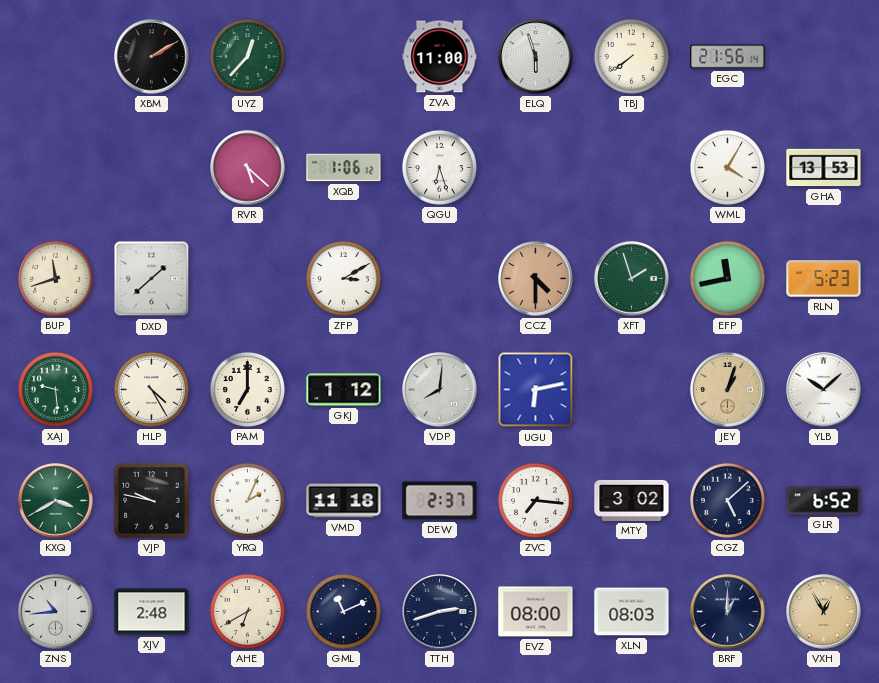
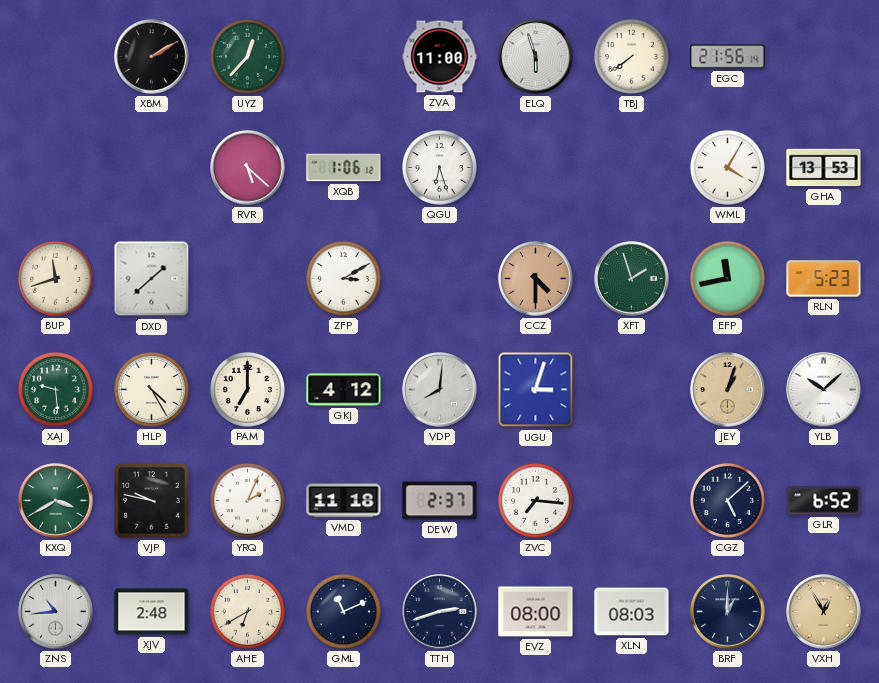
GKJ: 1:12 -> 4:12
UGU: 6:13 -> 3:03
MTY: 3:02 -> none
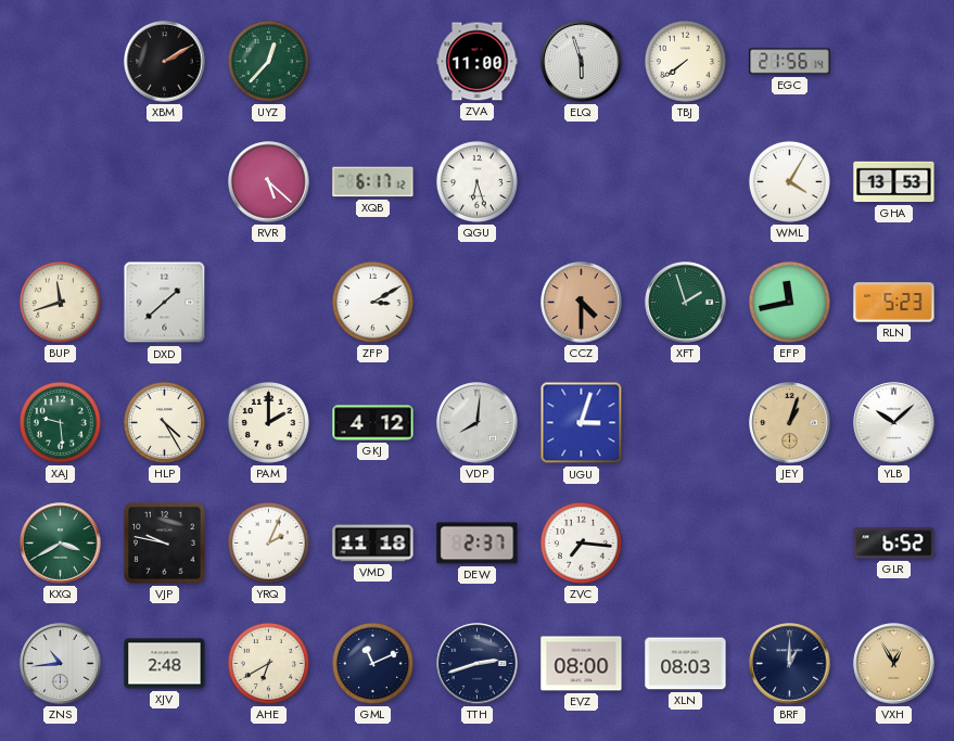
XQB: 1:06 -> 6:17
PAM: 7:00 -> 2:00
CGZ: 5:08 -> none
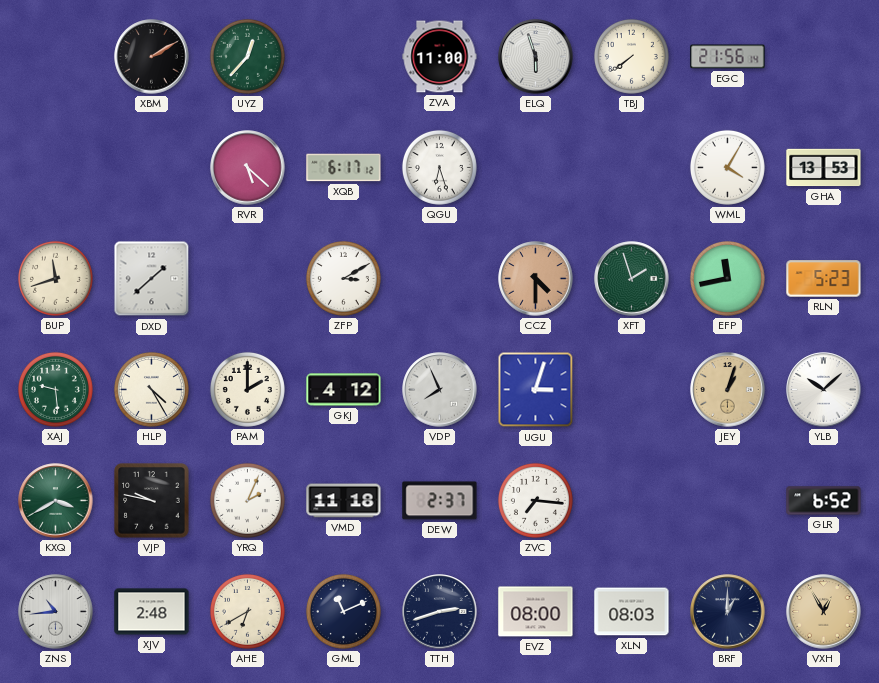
VDP: 8:01 -> 7:56
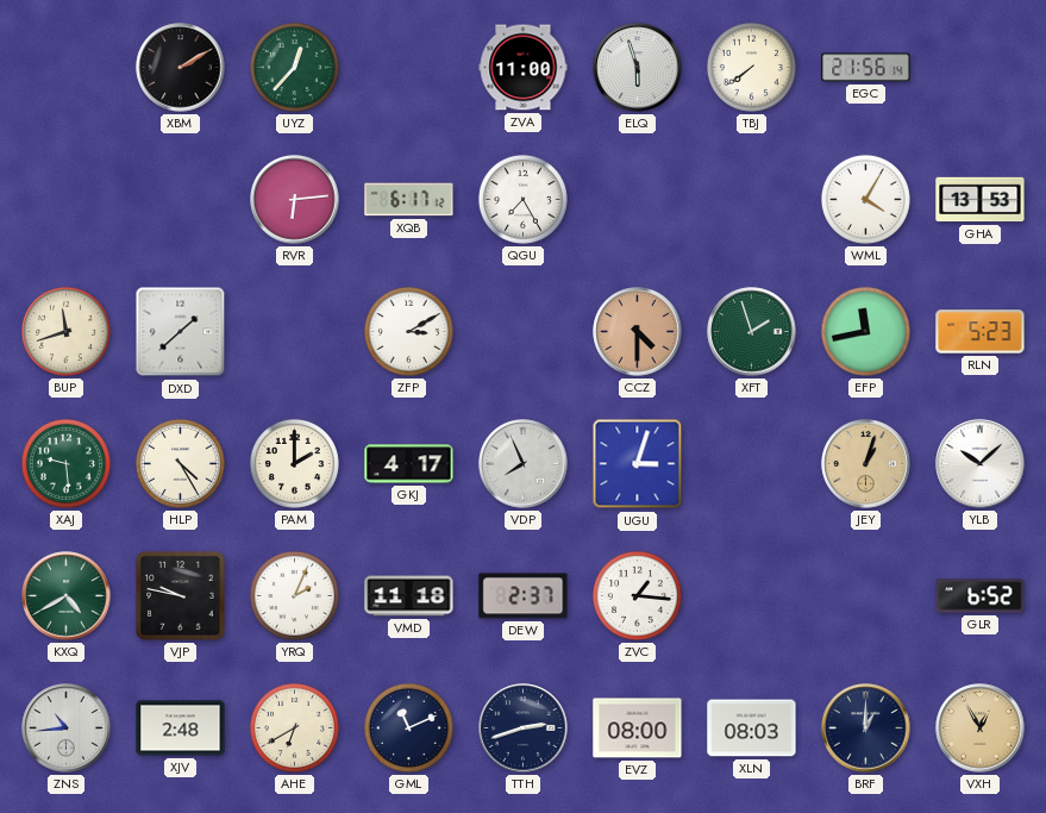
RVR: 5:22 -> 6:14
QGU: 6:27 -> 7:25
GKJ: 4:12 -> 4:17
KXQ: 3:40 -> 4:40
ZVC: 7:16 -> 1:16
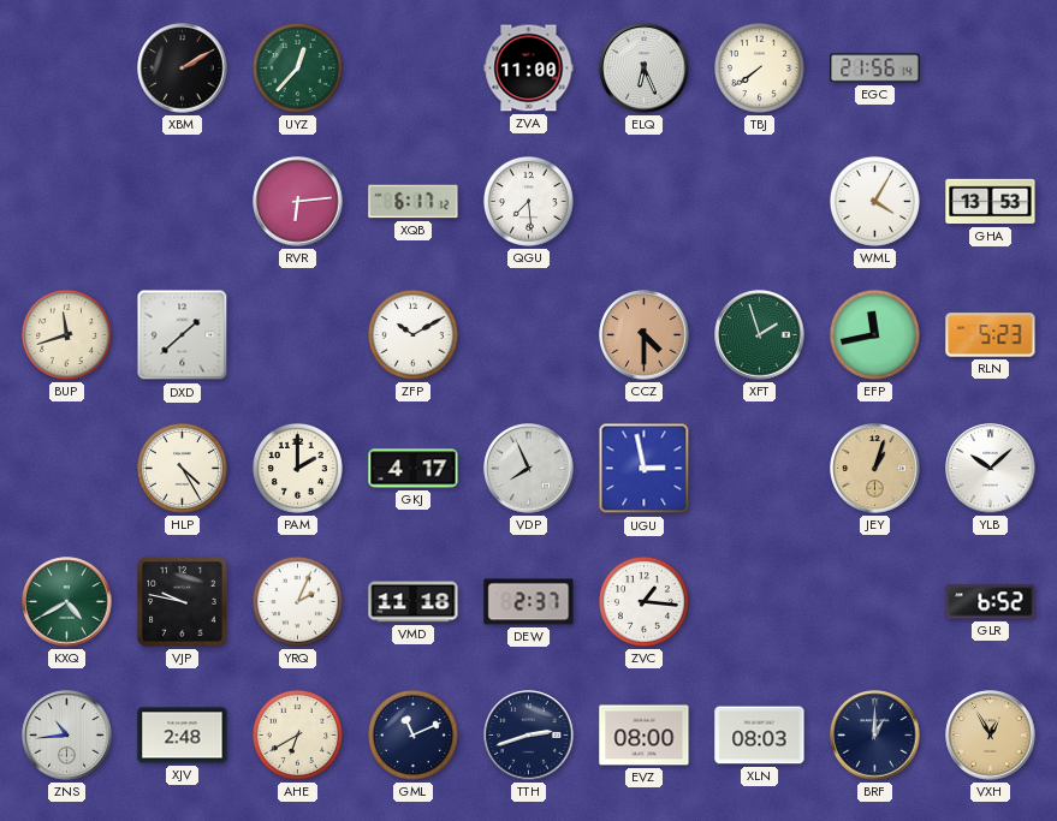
ELQ: 5:57 -> 6:26
QGU: 7:25 -> 7:29
ZFP: 3:10 -> 10:10
XAJ: 9:29 -> none
UGU: 3:03 -> 2:58
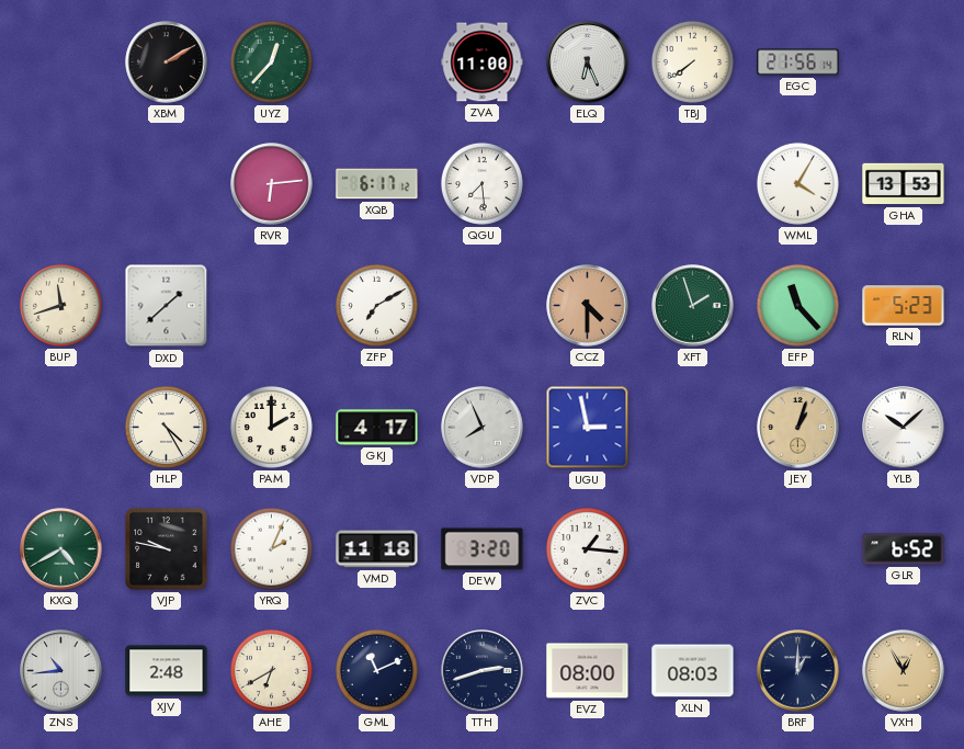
ZFP: 10:10 -> 7:10
EFP: 11:43 -> 11:23
DEW: 2:37 -> 3:20
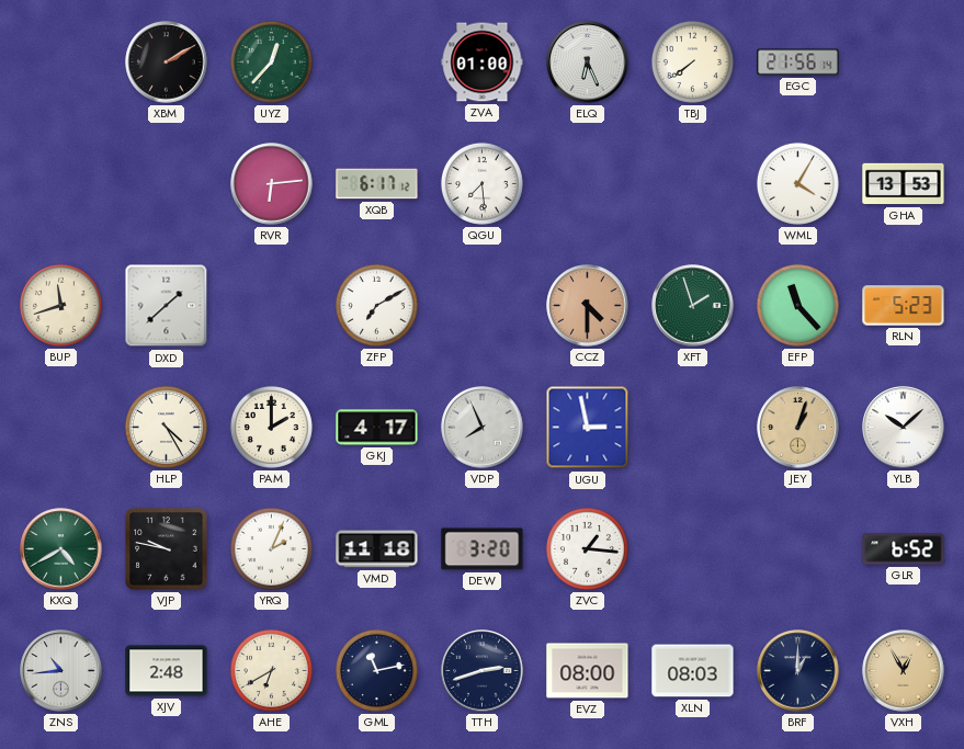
ZVA: 11:00 -> 01:00
GML: 11:11 -> 11:13
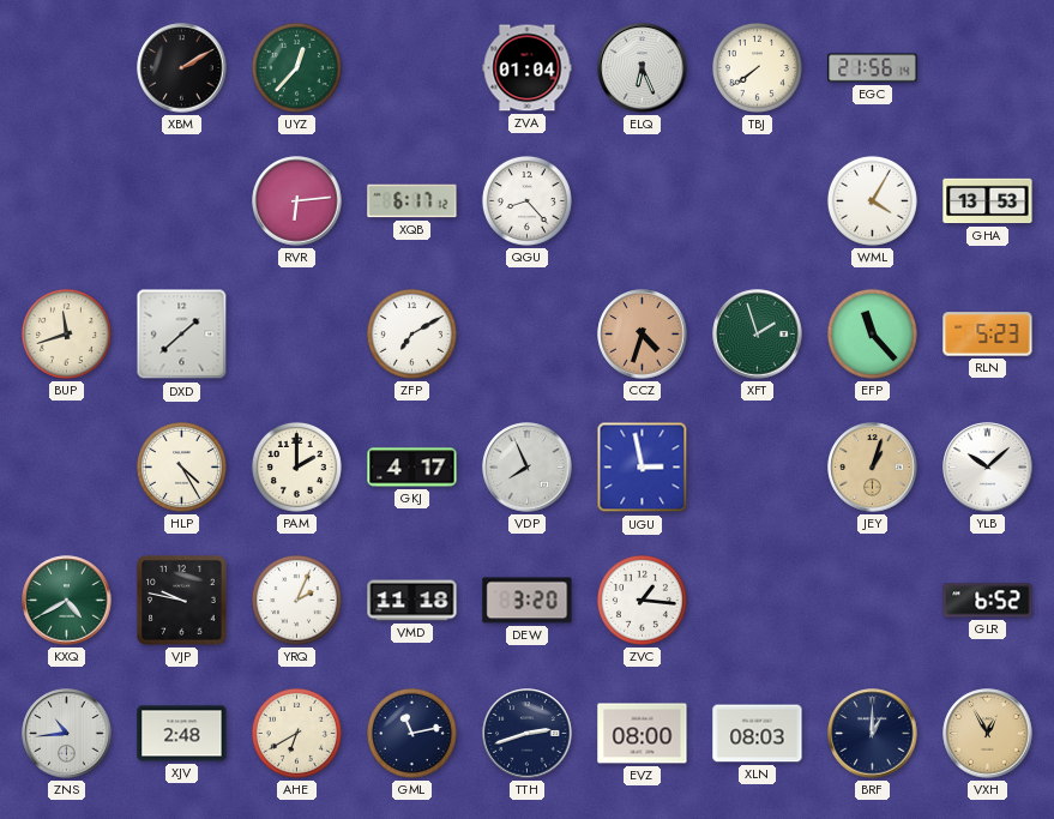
ZVA: 01:00 -> 01:04
QGU: 7:29 -> 8:23
CCZ: 4:30 -> 4:33
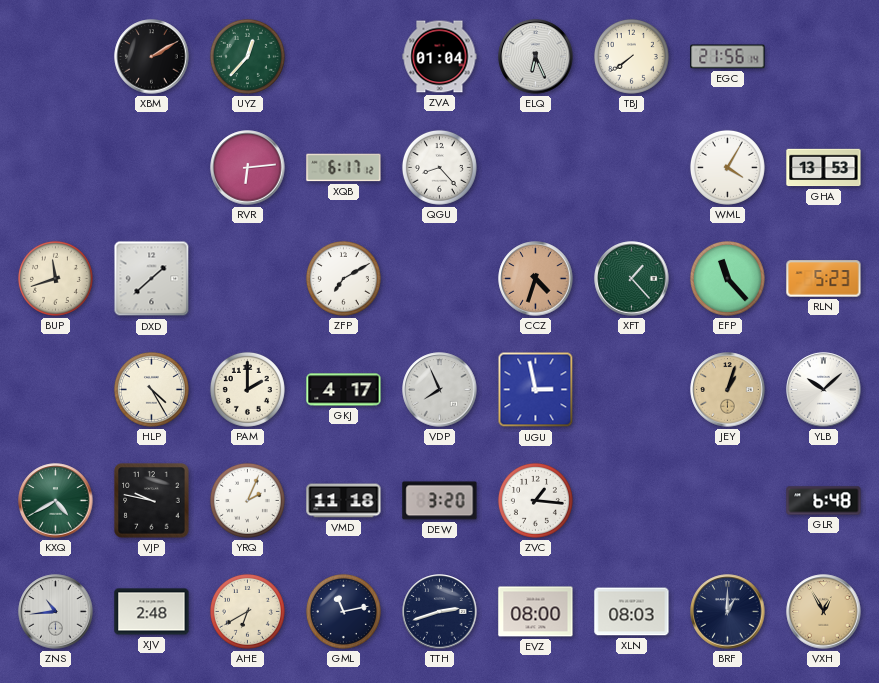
XFT: 1:57 -> 1:23
GLR: 6:52 -> 6:48
